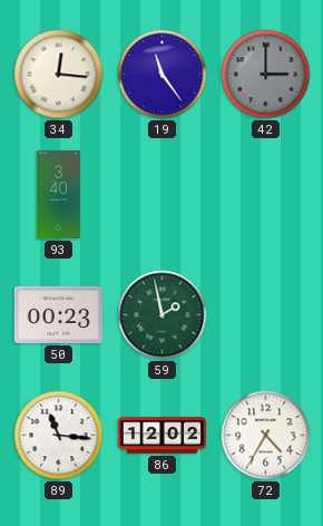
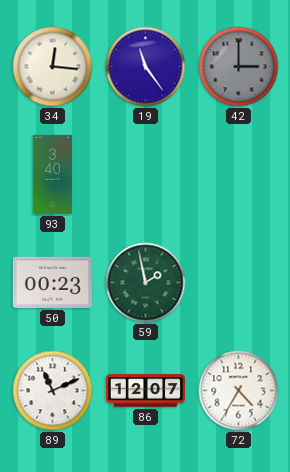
89: 11:16 -> 11:11
86: 12:02 -> 12:07
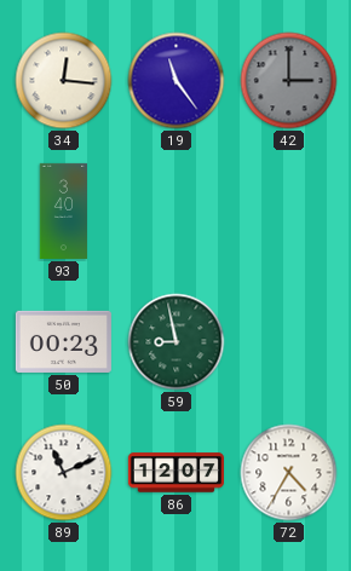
59: 1:58 -> 8:58
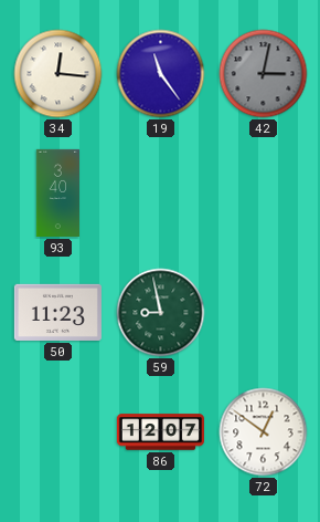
42: 3:00 -> 3:02
50: 00:23 -> 11:23
89: 11:11 -> none
72: 4:35 -> 12:51
